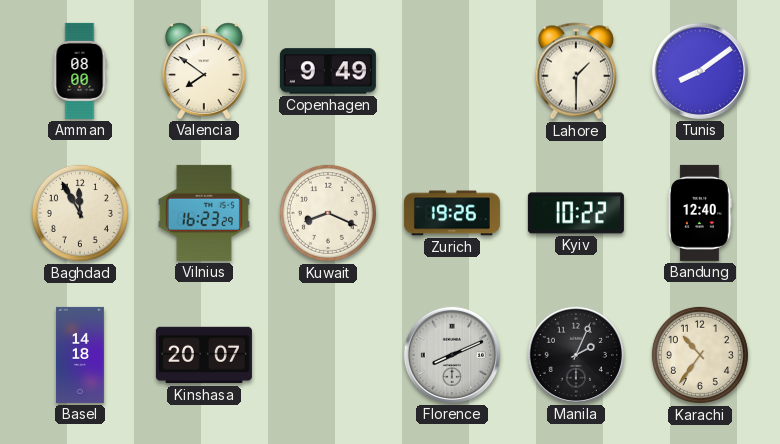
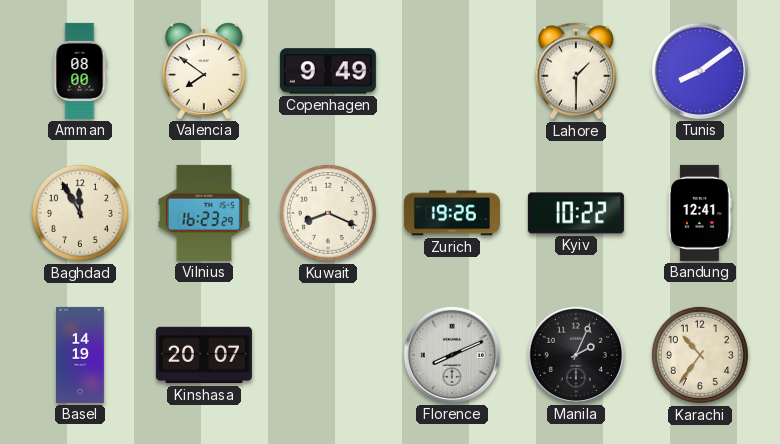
Bandung: 12:40 -> 12:41
Basel: 14:18 -> 14:19
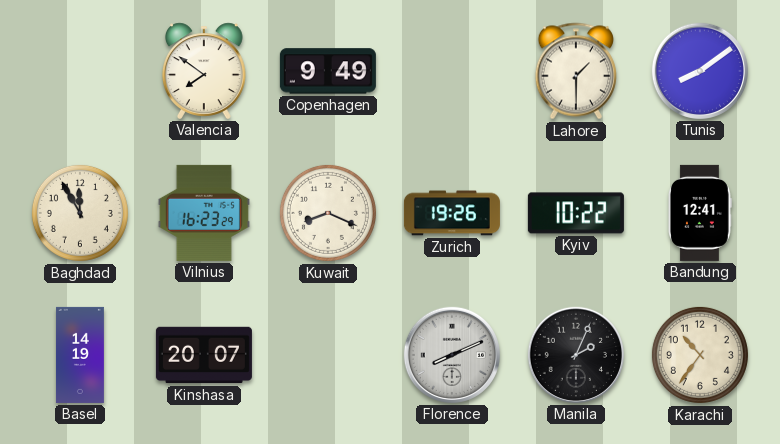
Amman: 08:00 -> none
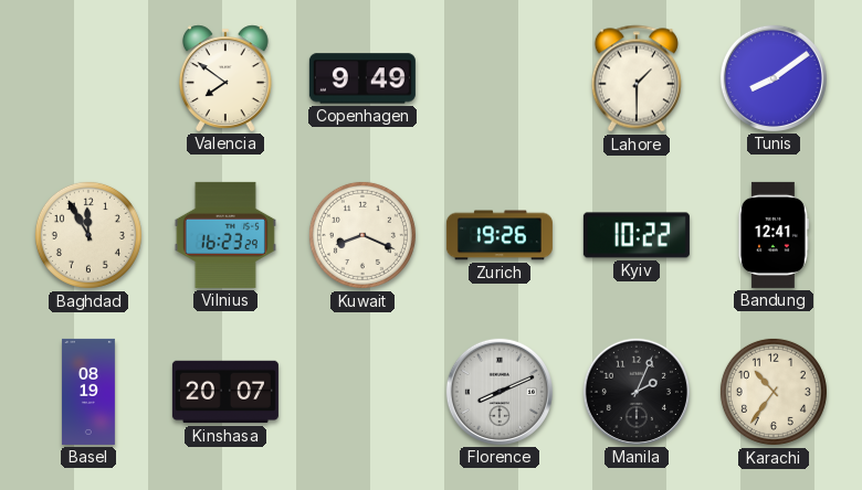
Basel: 14:19 -> 08:19
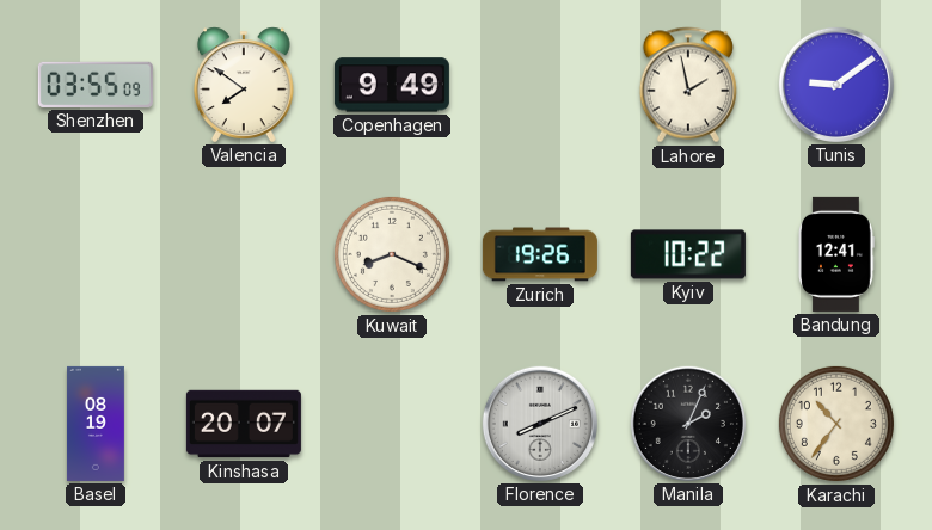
Shenzhen: none -> 03:55
Lahore: 1:30 -> 1:58
Tunis: 8:09 -> 9:09
Baghdad: 11:55 -> none
Vilnius: 16:23 -> none
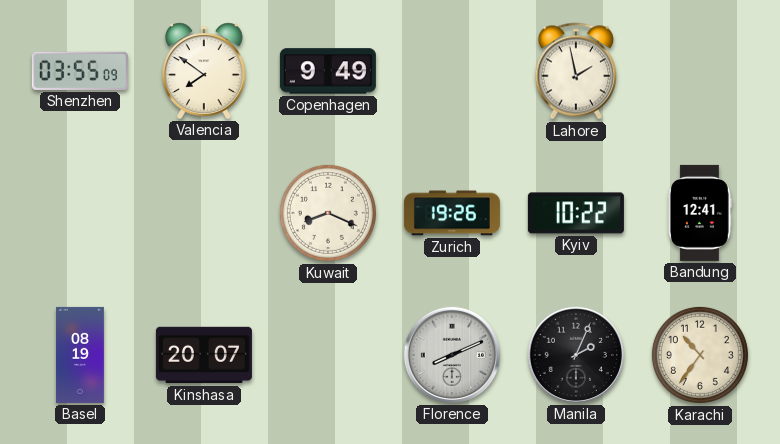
Tunis: 9:09 -> none
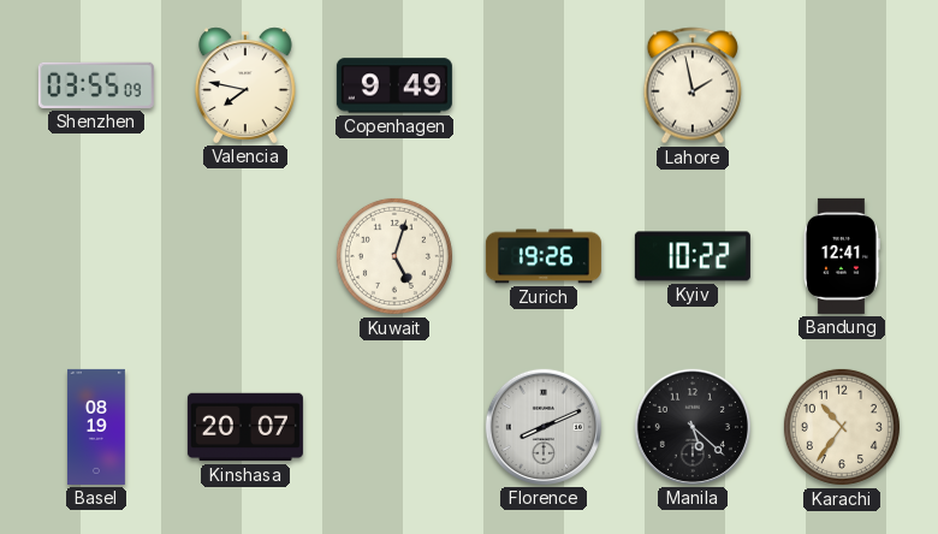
Valencia: 7:51 -> 7:47
Kuwait: 8:19 -> 5:03
Manila: 2:04 -> 5:22
